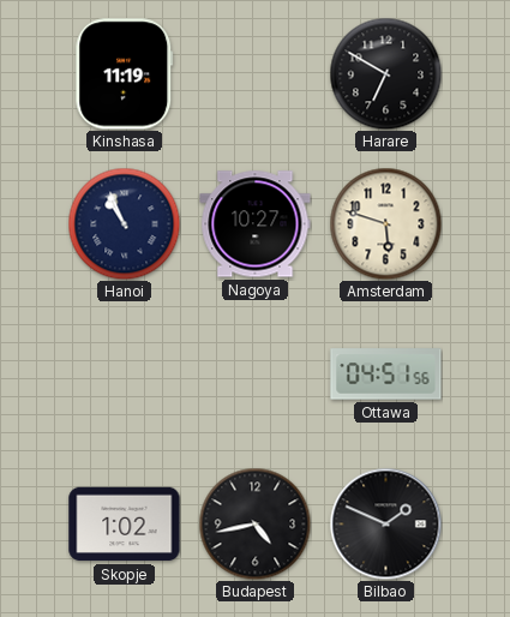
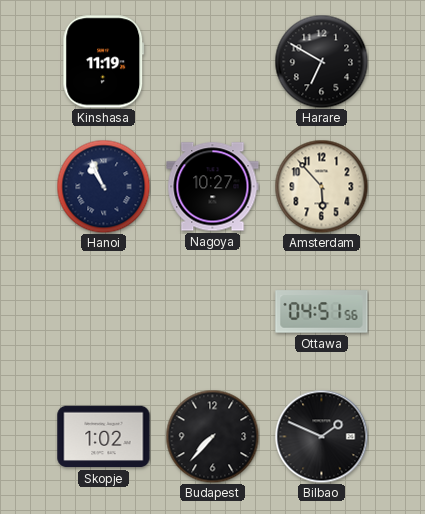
Amsterdam: 5:48 -> 5:53
Budapest: 4:43 -> 7:37
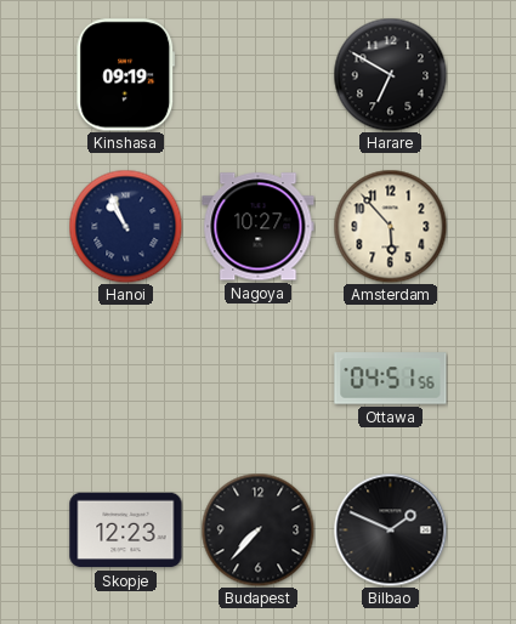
Kinshasa: 11:19 -> 09:19
Skopje: 1:02 -> 12:23
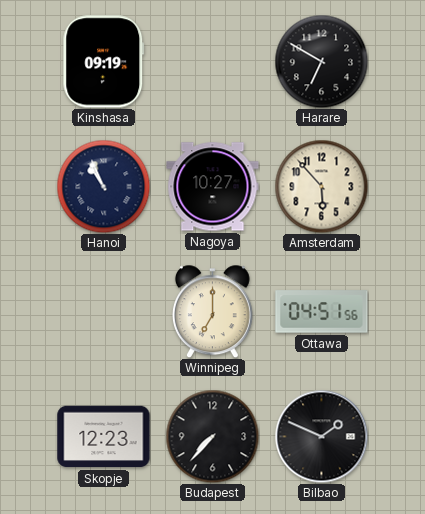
Winnipeg: none -> 7:00
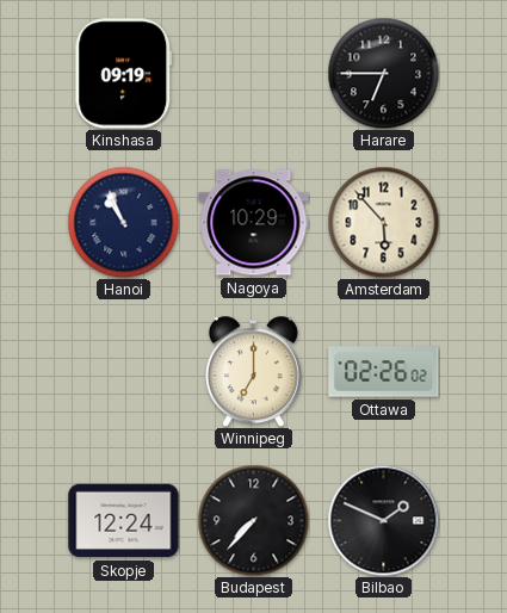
Harare: 6:50 -> 6:45
Nagoya: 10:27 -> 10:29
Ottawa: 04:51 -> 02:26
Skopje: 12:23 -> 12:24
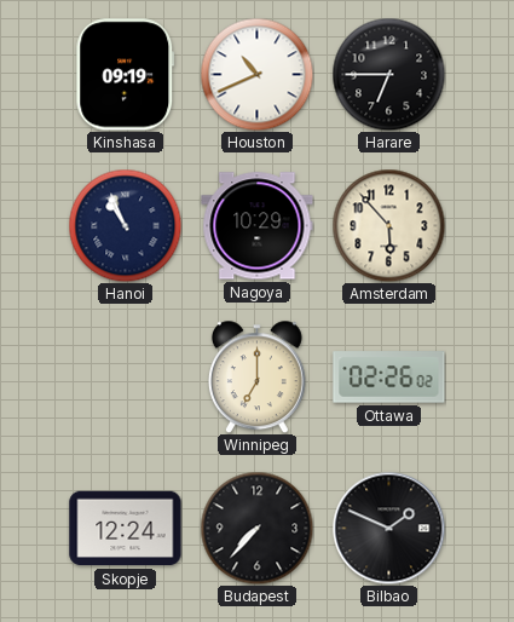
Houston: none -> 10:41
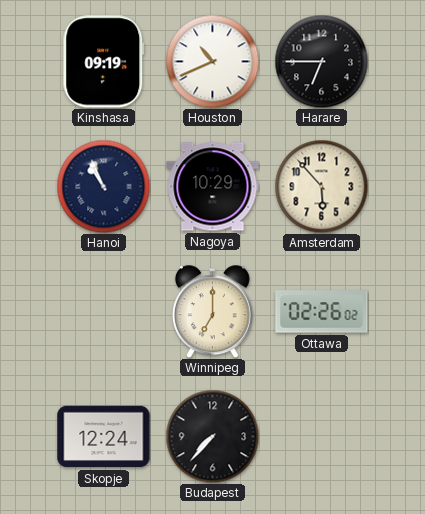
Bilbao: 1:49 -> none
